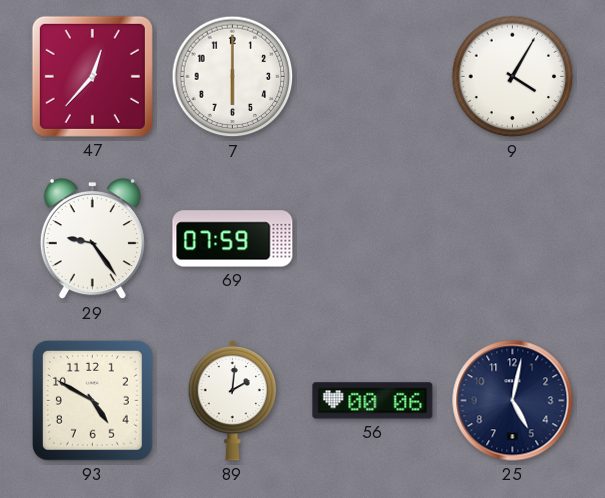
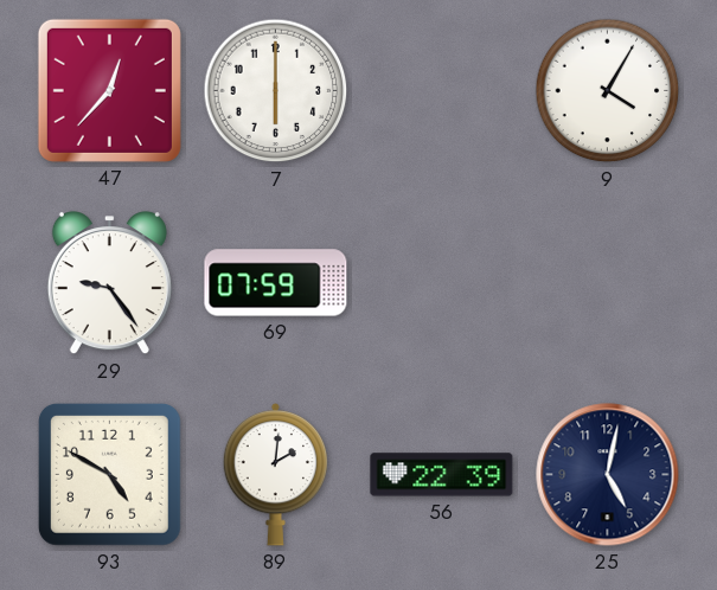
56: 00:06 -> 22:39
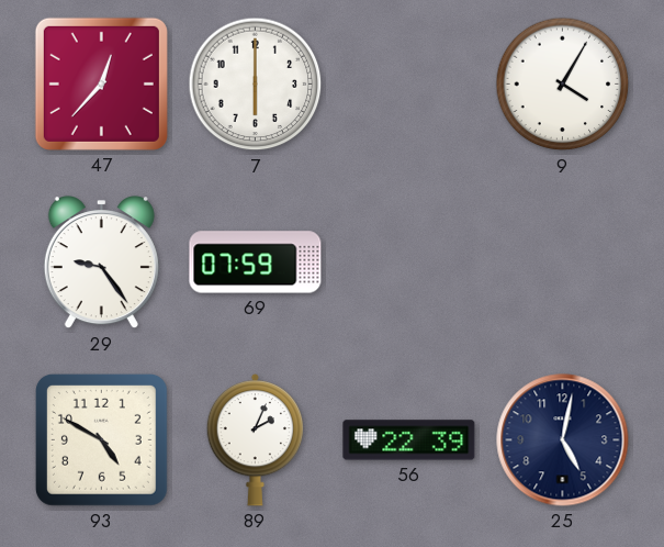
89: 2:01 -> 2:04
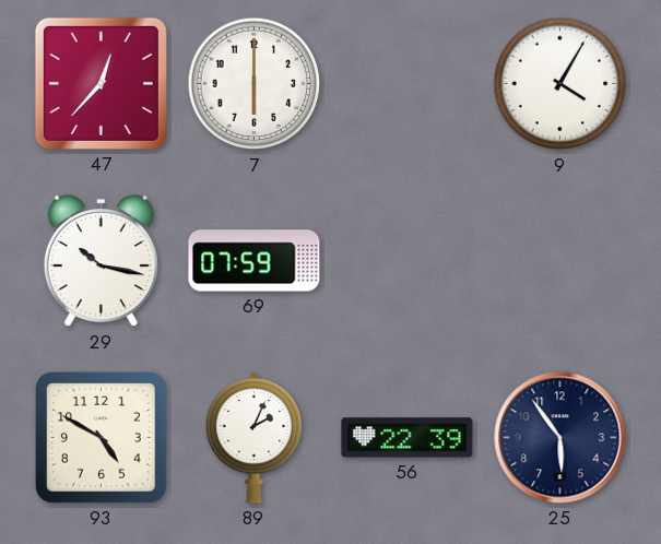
29: 9:24 -> 10:17
25: 5:02 -> 5:54
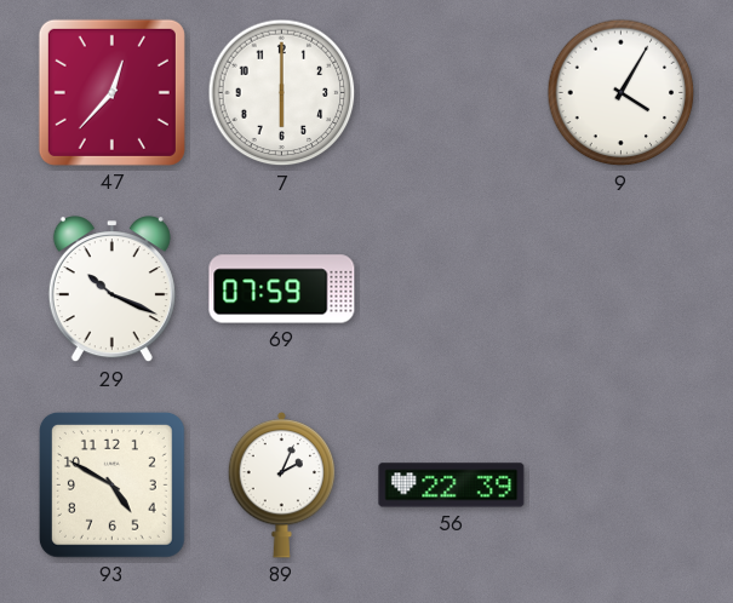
29: 10:17 -> 10:19
25: 5:54 -> none
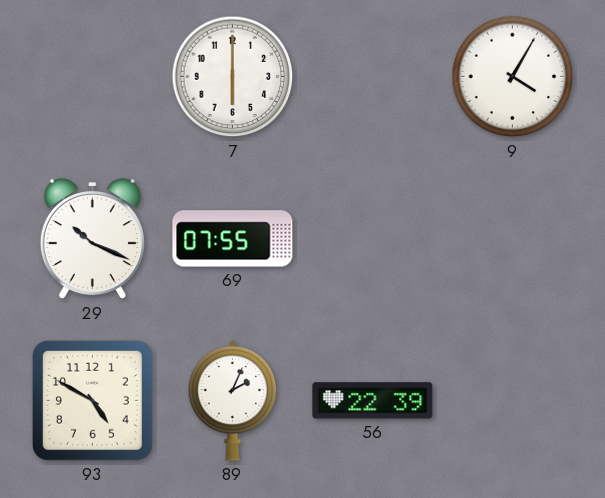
47: 12:37 -> none
69: 07:59 -> 07:55
